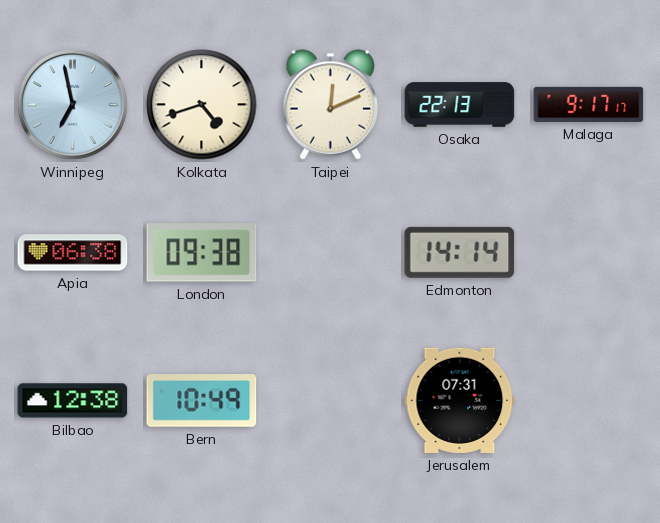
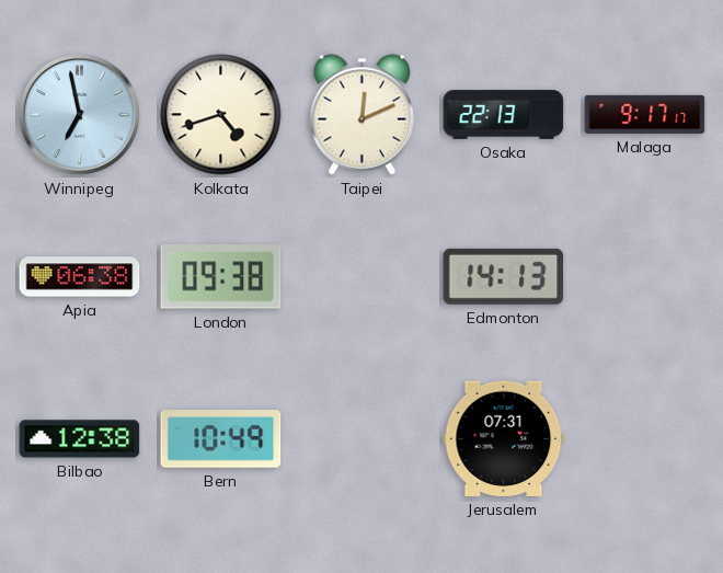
Edmonton: 14:14 -> 14:13
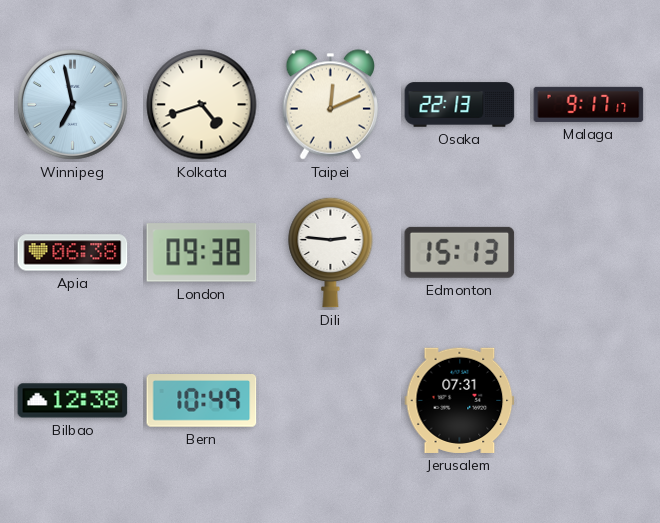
Dili: none -> 2:46
Edmonton: 14:13 -> 15:13
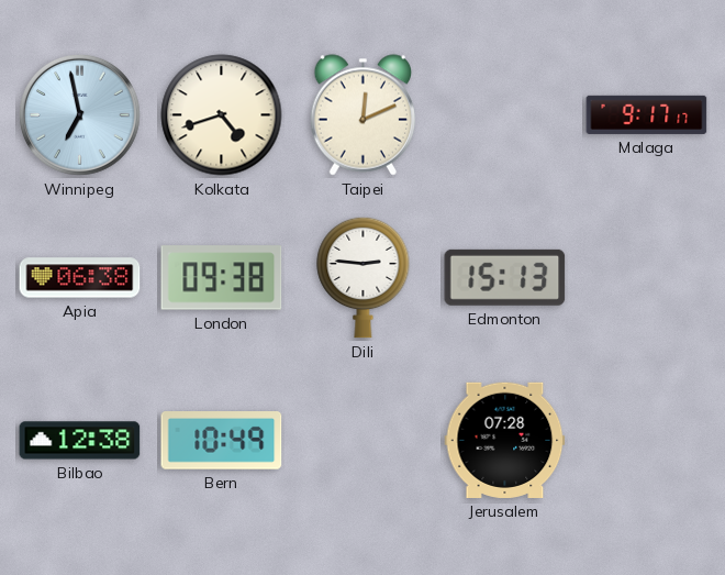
Osaka: 22:13 -> none
Jerusalem: 07:31 -> 07:28
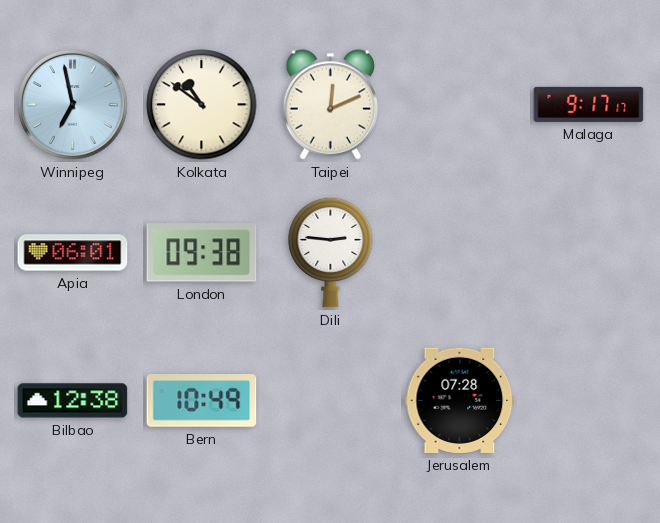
Kolkata: 4:42 -> 10:51
Apia: 06:38 -> 06:01
Edmonton: 15:13 -> none
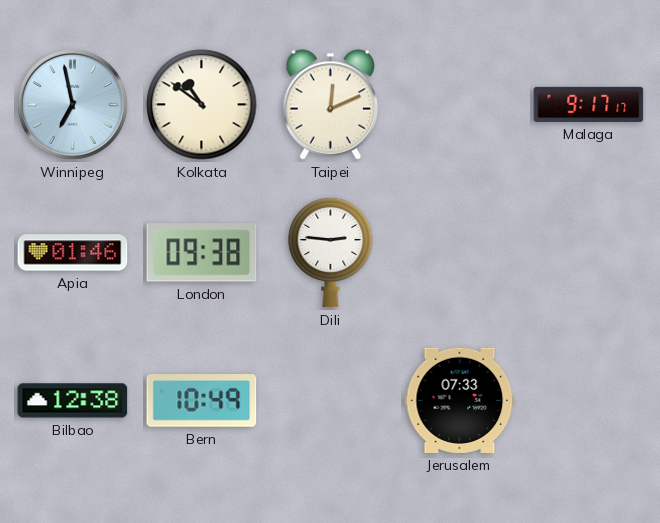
Apia: 06:01 -> 01:46
Jerusalem: 07:28 -> 07:33
